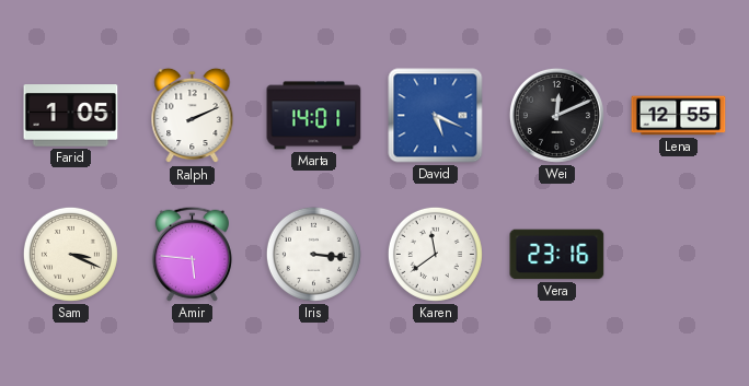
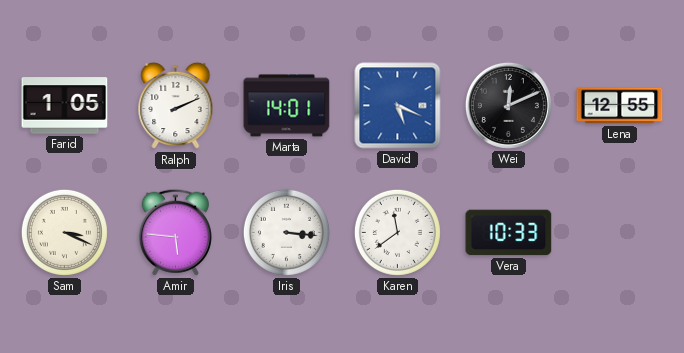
Vera: 23:16 -> 10:33
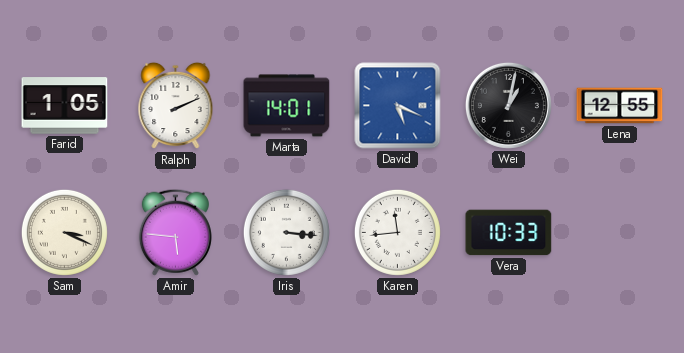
Wei: 12:11 -> 1:02
Karen: 11:39 -> 11:44
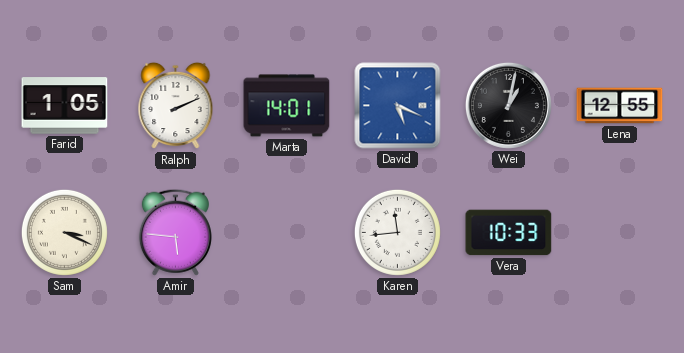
Iris: 3:16 -> none
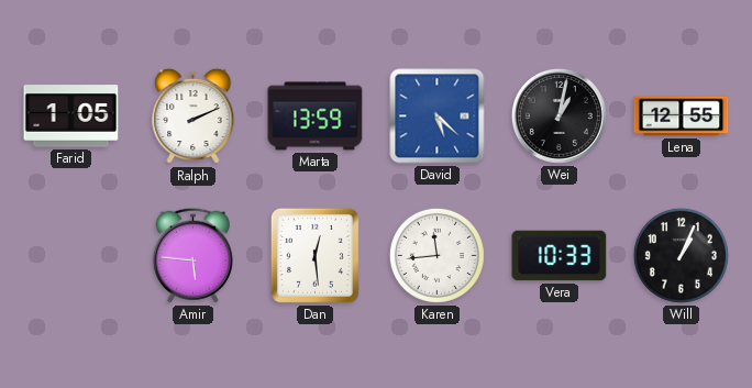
Marta: 14:01 -> 13:59
David: 5:19 -> 5:22
Sam: 3:19 -> none
Dan: none -> 12:29
Will: none -> 1:04
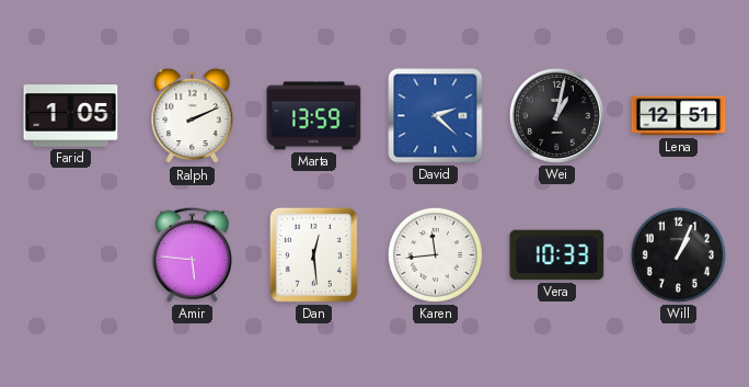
David: 5:22 -> 2:22
Lena: 12:55 -> 12:51
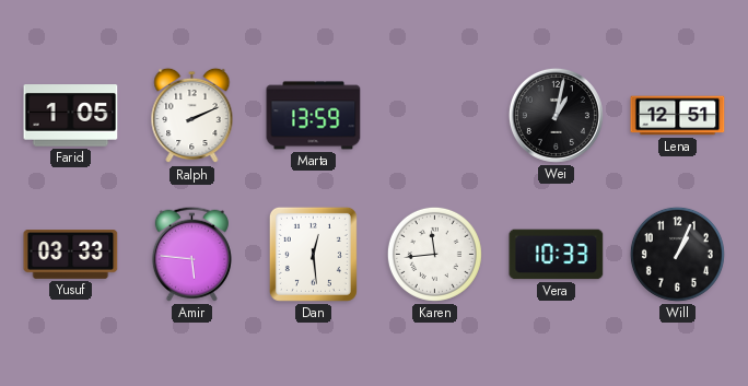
David: 2:22 -> none
Yusuf: none -> 03:33
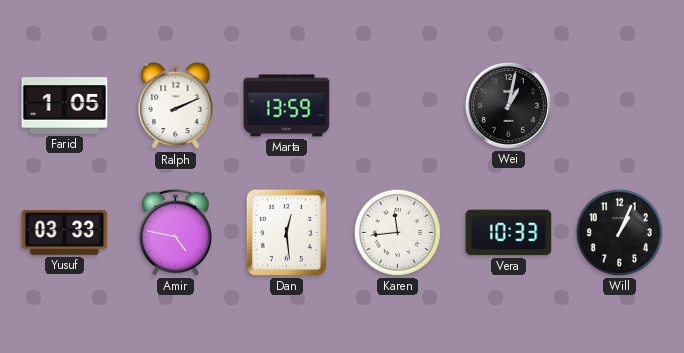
Lena: 12:51 -> none
Amir: 5:46 -> 4:47
